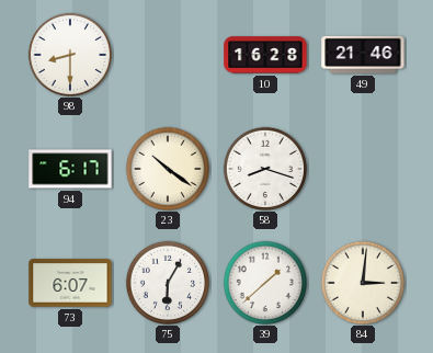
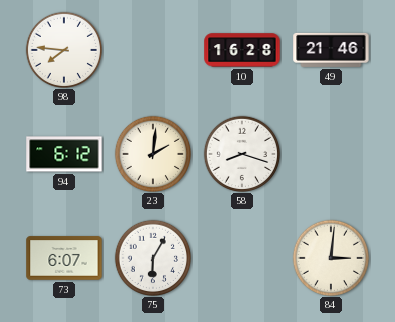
98: 8:30 -> 7:46
94: 6:17 -> 6:12
23: 10:21 -> 2:01
39: 1:38 -> none
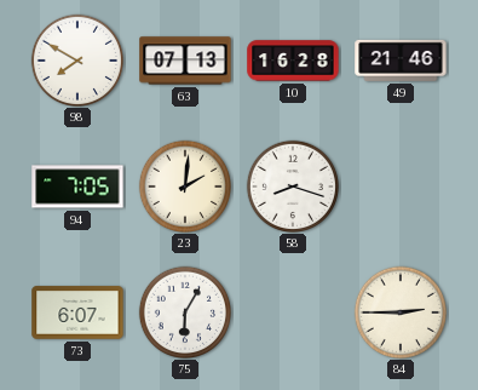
98: 7:46 -> 7:50
63: none -> 07:13
94: 6:12 -> 7:05
84: 3:01 -> 2:45
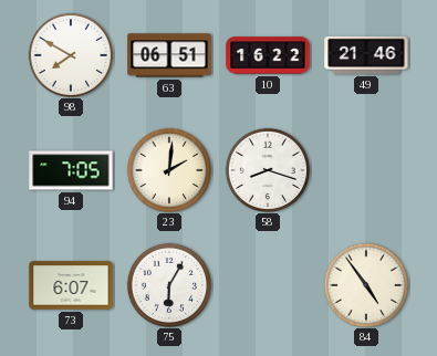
63: 07:13 -> 06:51
10: 16:28 -> 16:22
84: 2:45 -> 4:54
